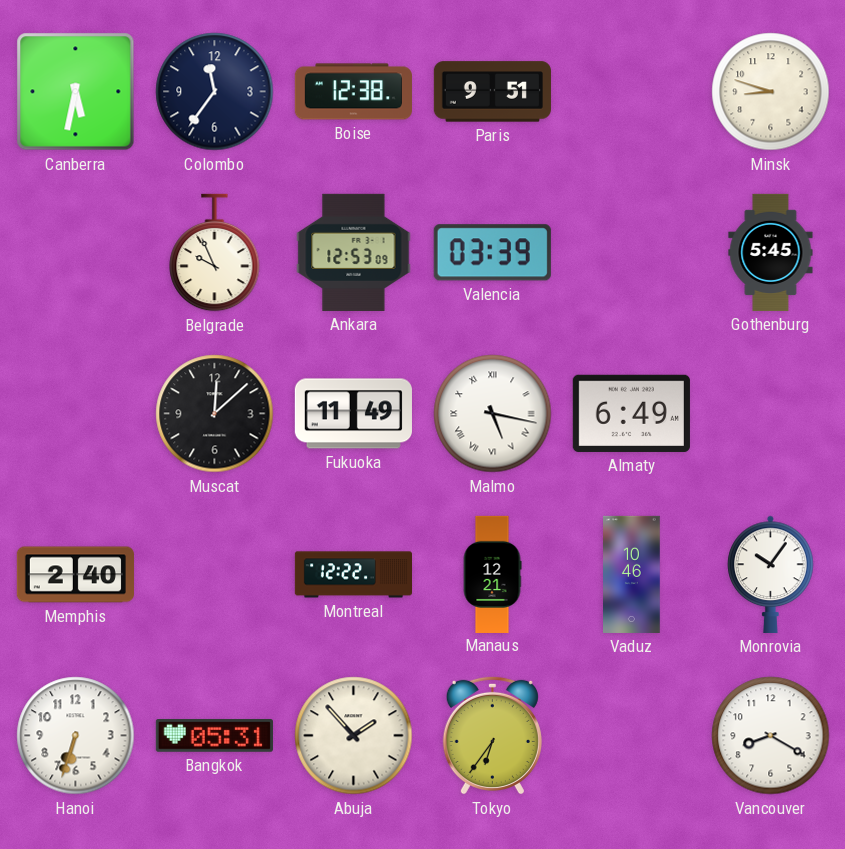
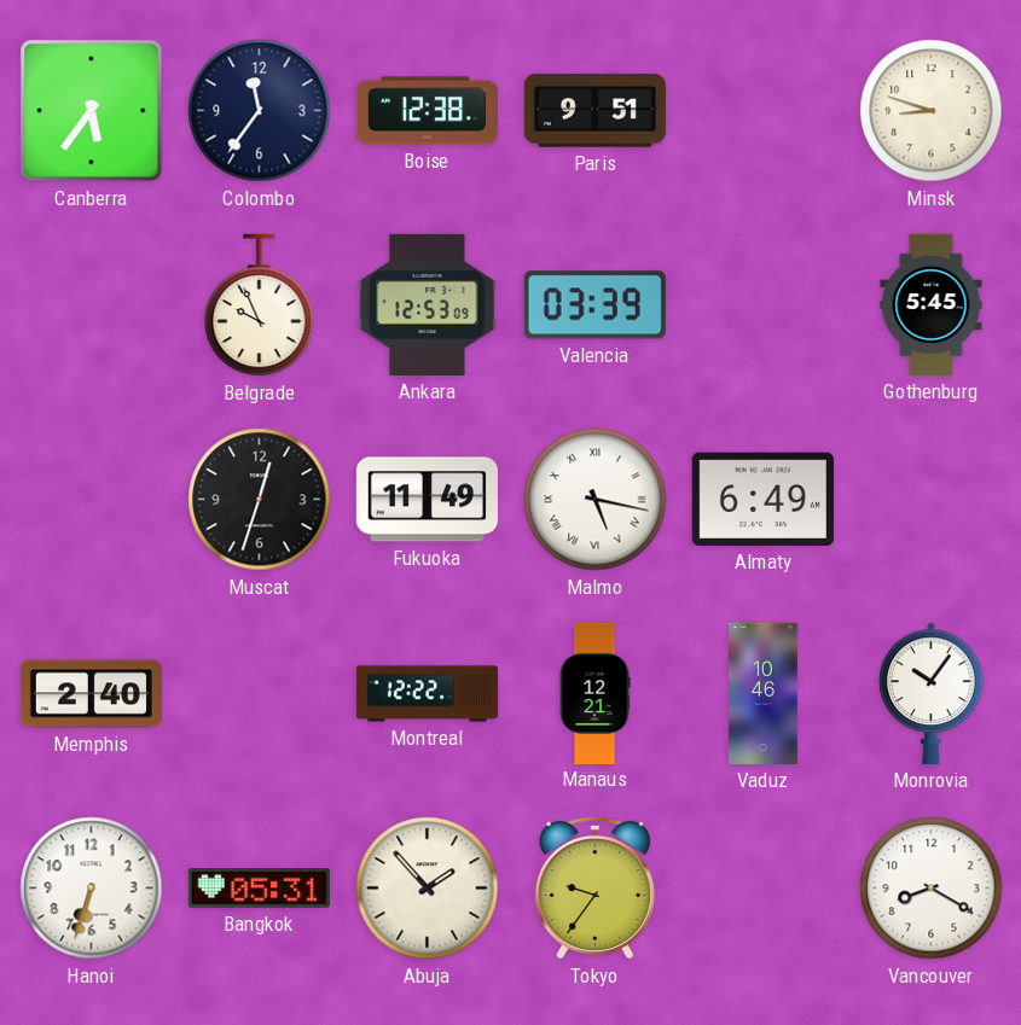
Canberra: 5:32 -> 5:36
Muscat: 12:08 -> 12:33
Tokyo: 6:36 -> 9:36
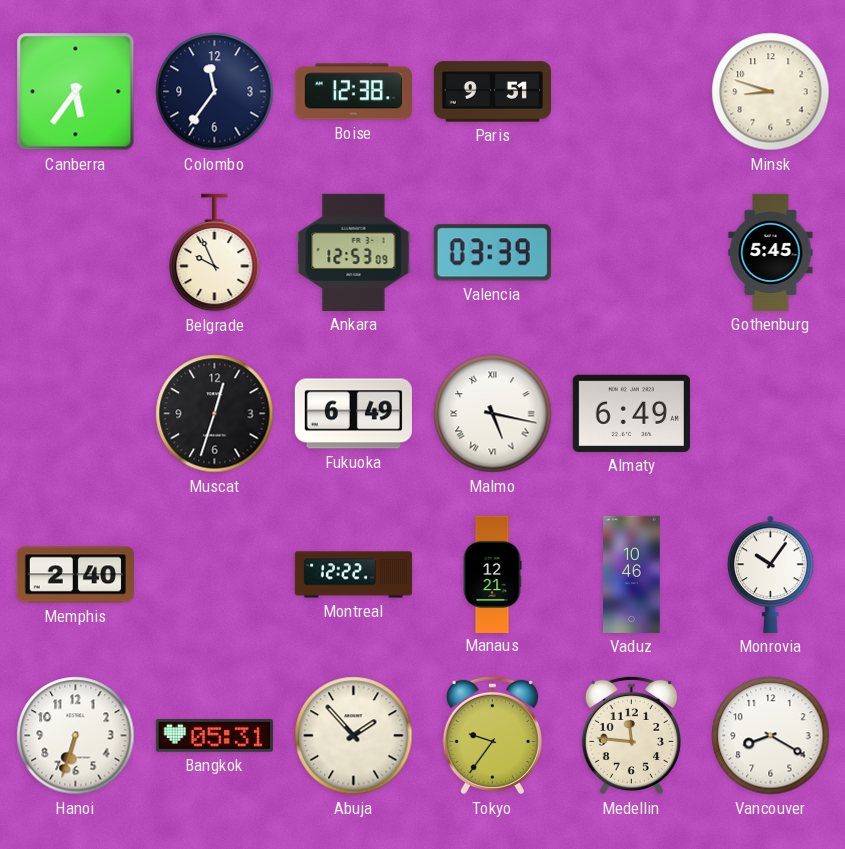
Fukuoka: 11:49 -> 6:49
Medellin: none -> 11:46
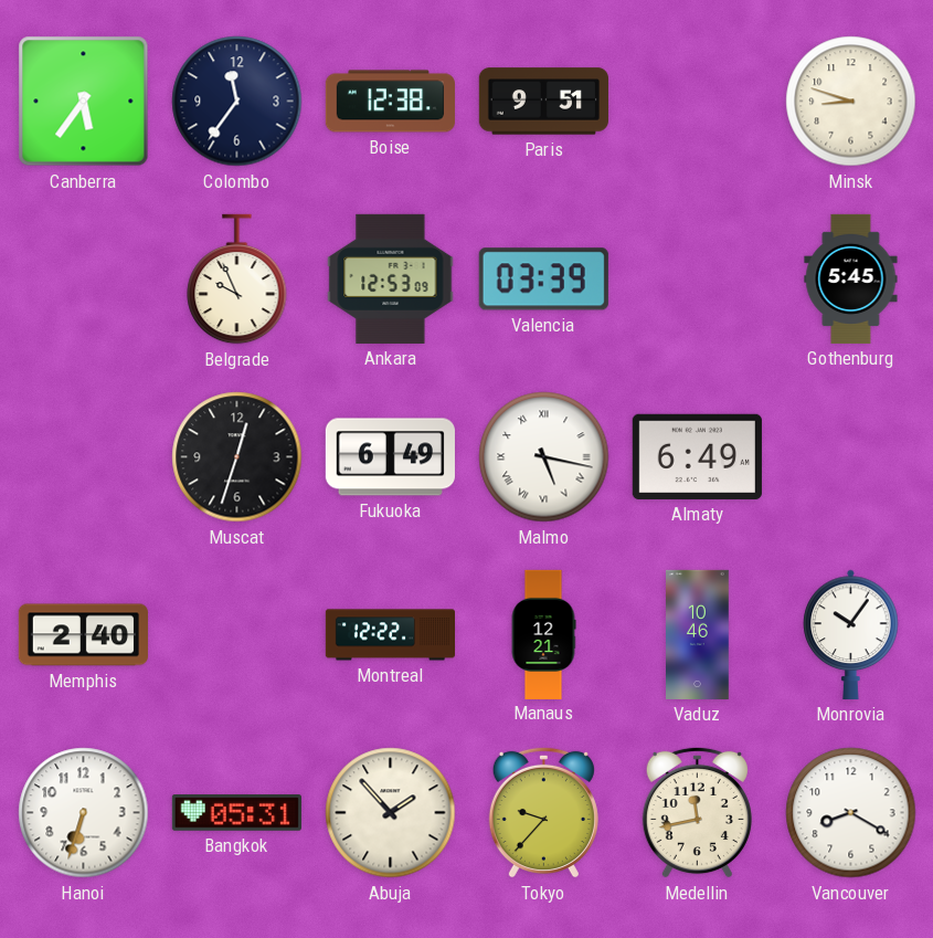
Tokyo: 9:36 -> 9:37
Medellin: 11:46 -> 11:43
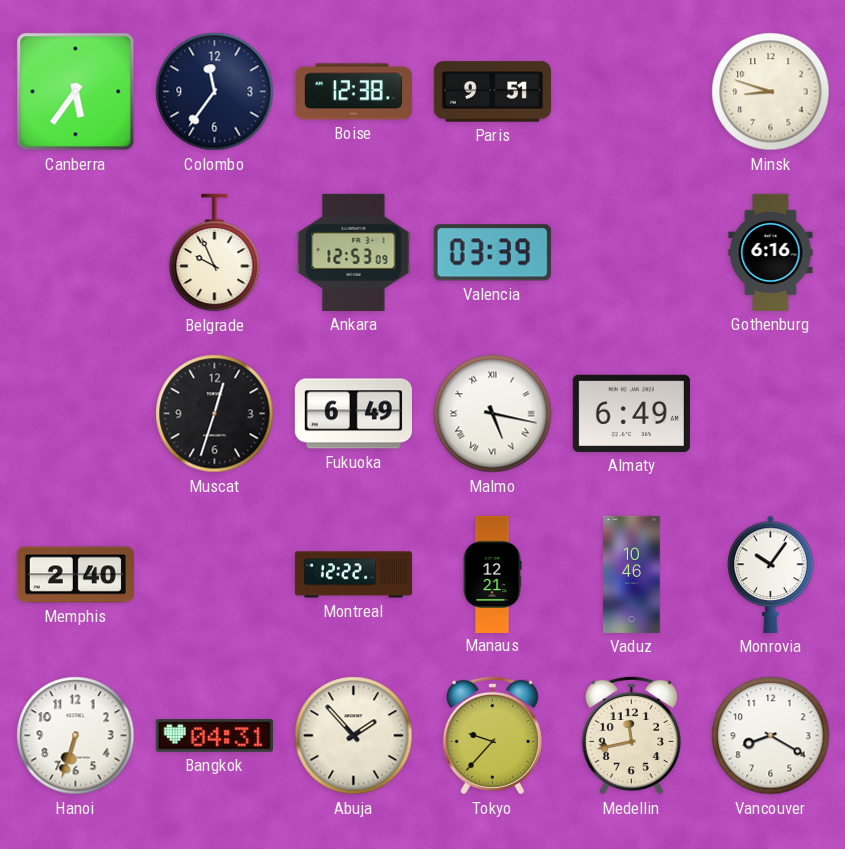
Gothenburg: 5:45 -> 6:16
Bangkok: 05:31 -> 04:31
